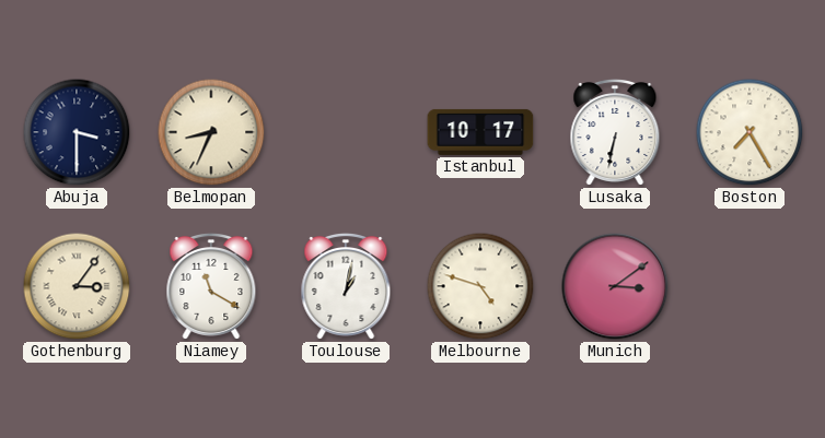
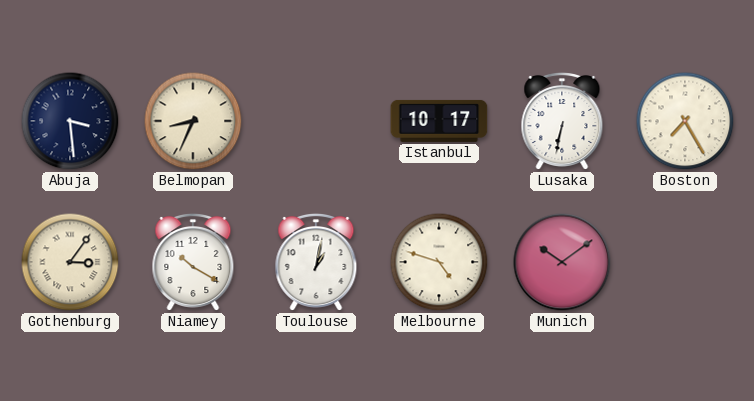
Abuja: 3:30 -> 3:29
Niamey: 11:20 -> 10:20
Munich: 3:09 -> 10:09
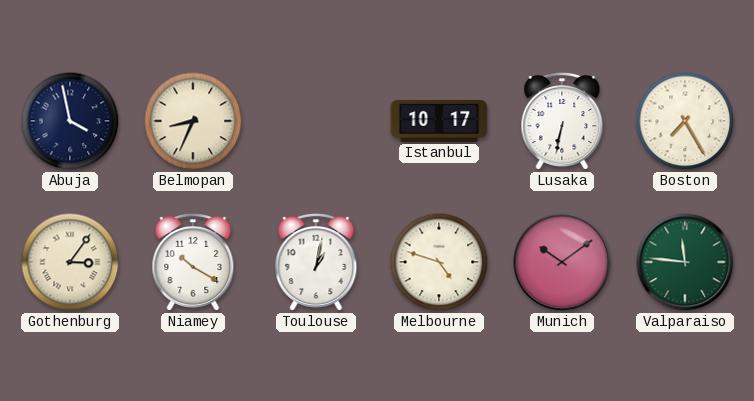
Abuja: 3:29 -> 3:58
Valparaiso: none -> 11:46
